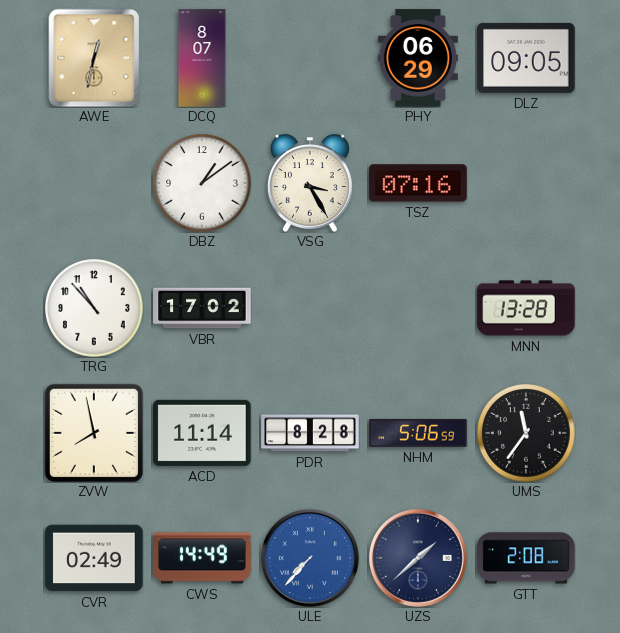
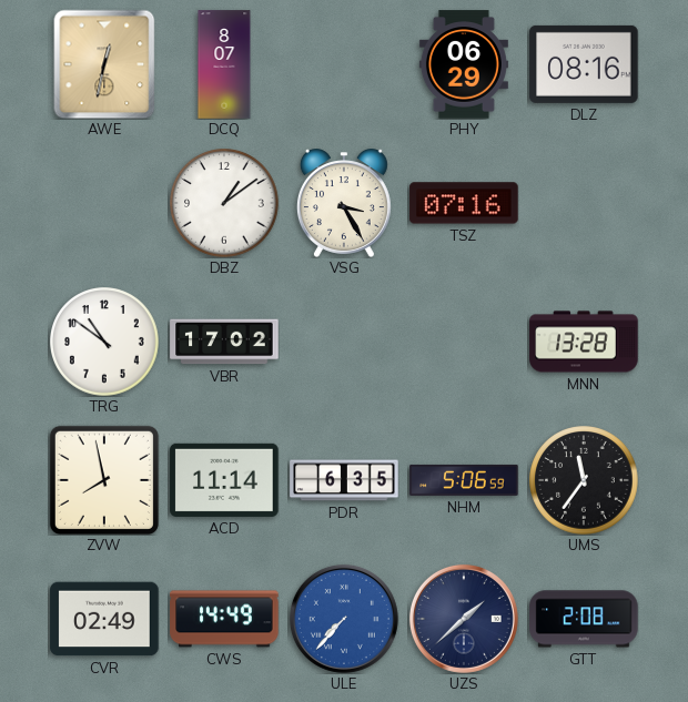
DLZ: 09:05 -> 08:16
TRG: 10:53 -> 10:51
PDR: 8:28 -> 6:35
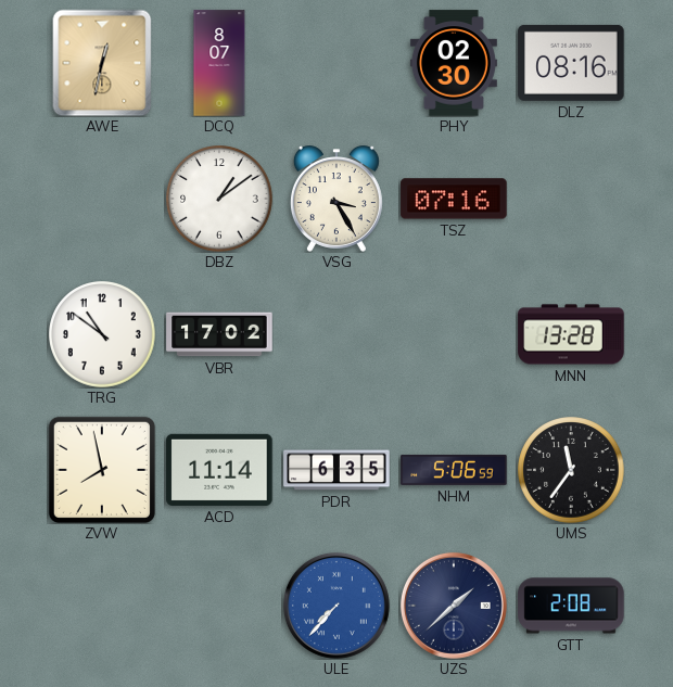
PHY: 06:29 -> 02:30
CVR: 02:49 -> none
CWS: 14:49 -> none
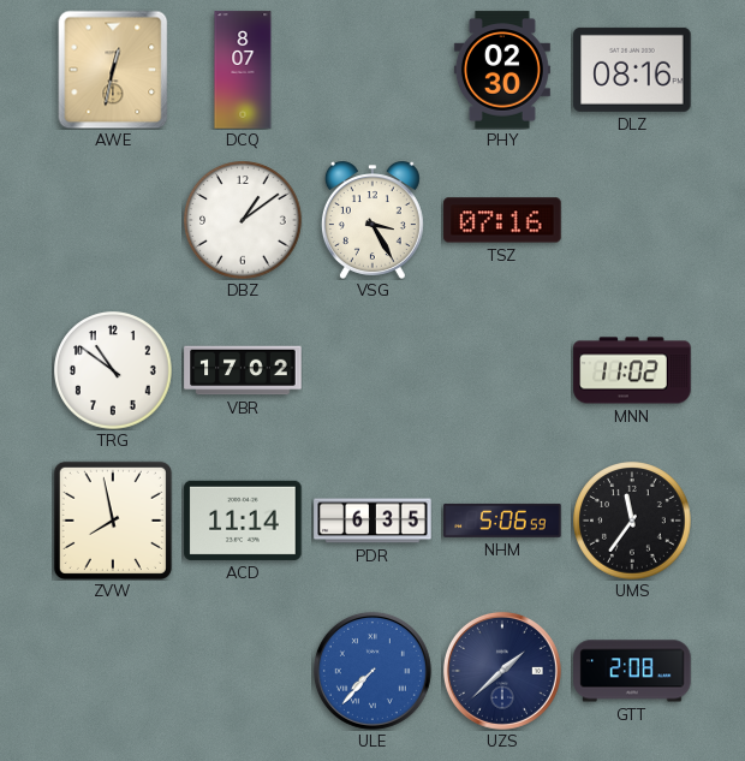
MNN: 13:28 -> 11:02
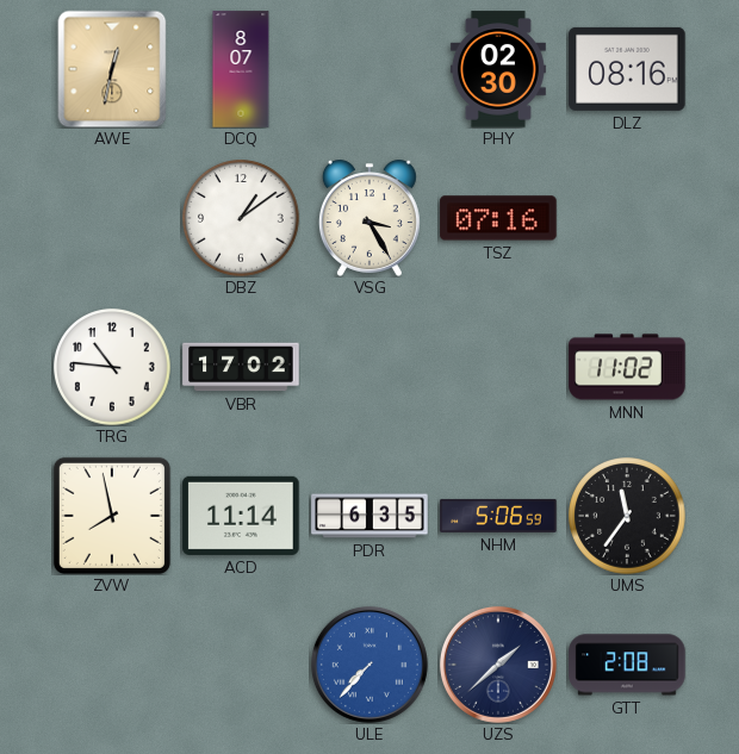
TRG: 10:51 -> 10:46
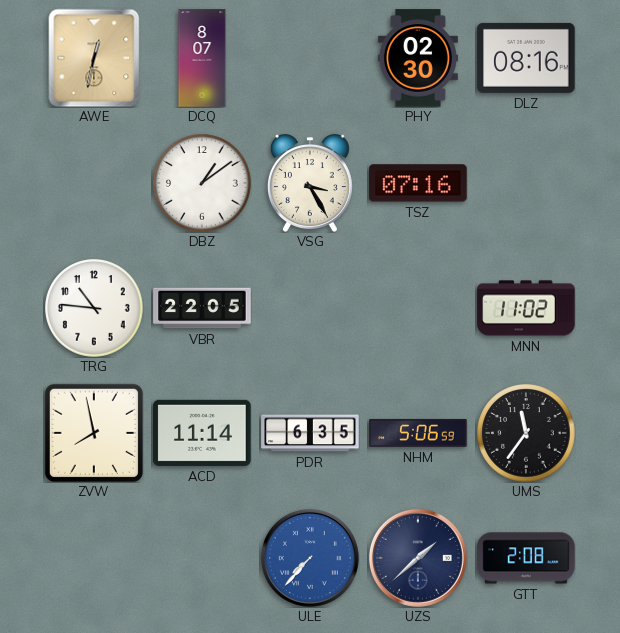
VBR: 17:02 -> 22:05
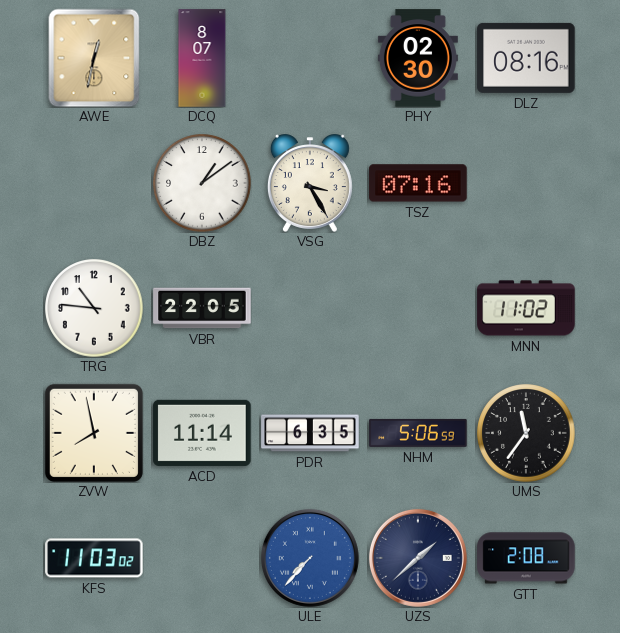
KFS: none -> 11:03
